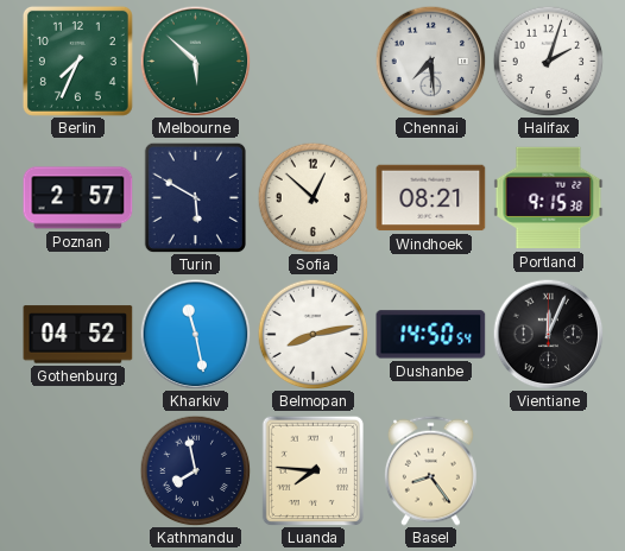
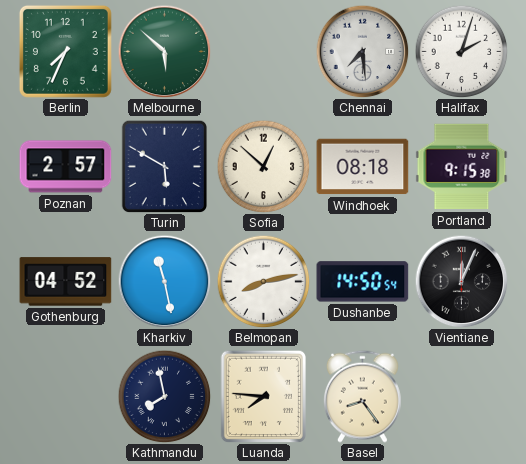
Windhoek: 08:21 -> 08:18
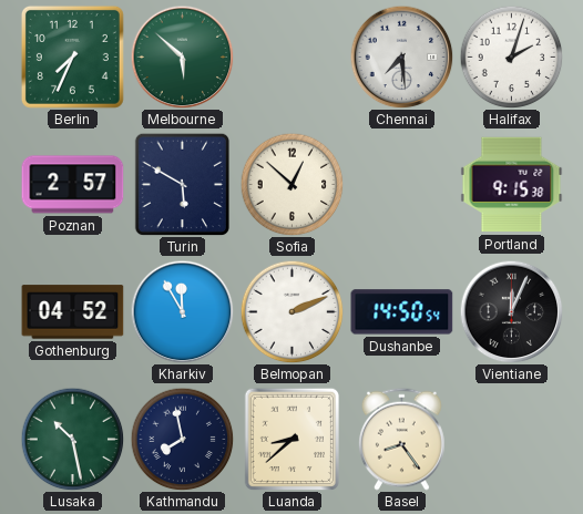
Windhoek: 08:18 -> none
Kharkiv: 11:28 -> 11:55
Belmopan: 8:13 -> 2:11
Lusaka: none -> 10:28
Luanda: 7:46 -> 8:38
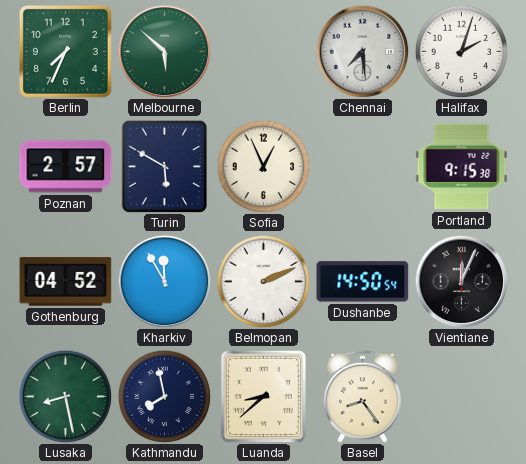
Sofia: 12:52 -> 12:56
Lusaka: 10:28 -> 8:28
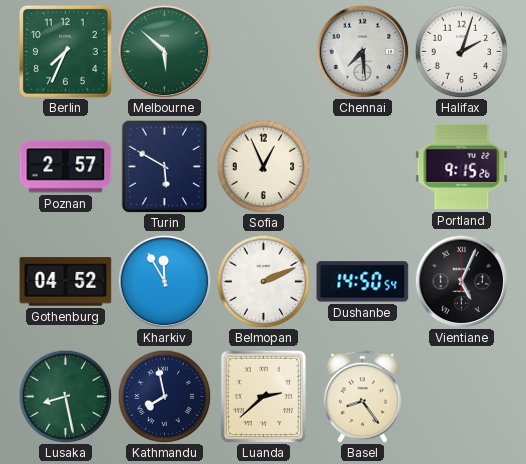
Portland: 9:15:38 -> 9:15:26
Vientiane: 12:04 -> 5:04
Luanda: 8:38 -> 2:38
